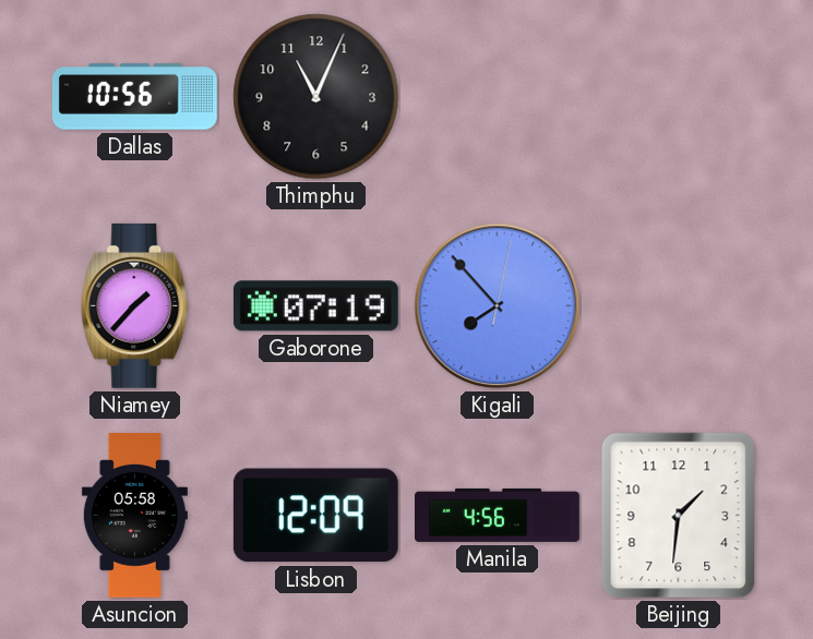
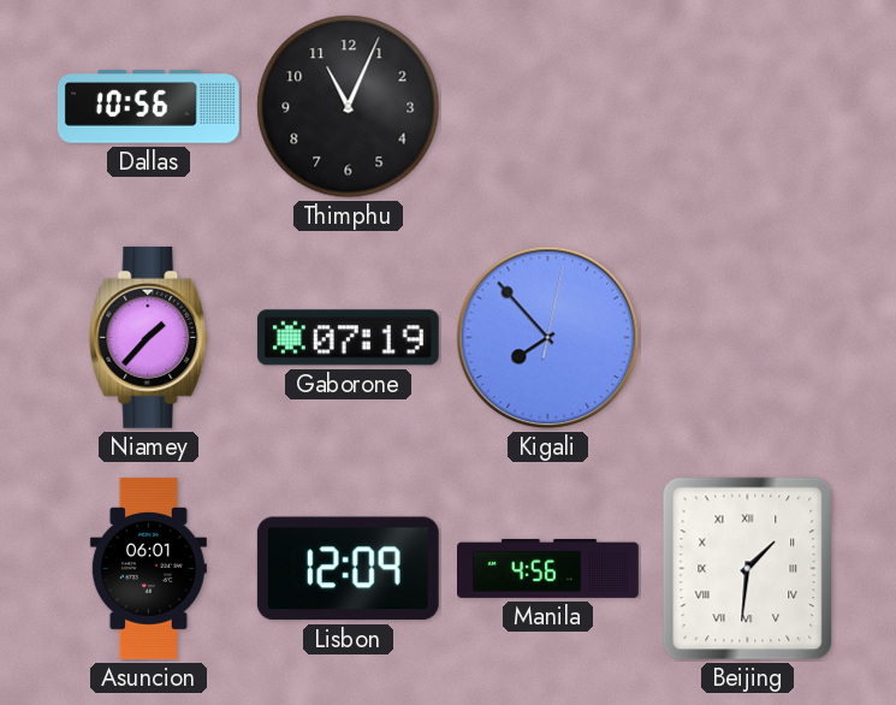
Asuncion: 05:58 -> 06:01
Beijing numerals: Arabic -> Roman
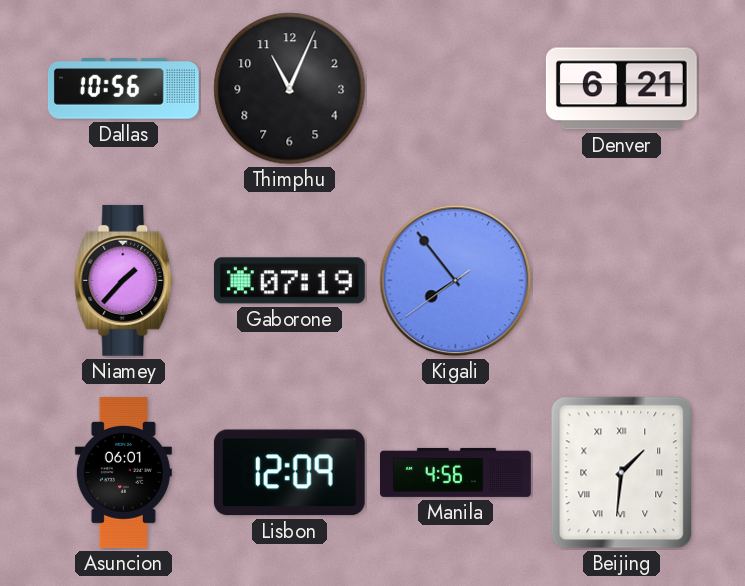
Denver: none -> 6:21
Kigali: 7:53:02 -> 7:53:39
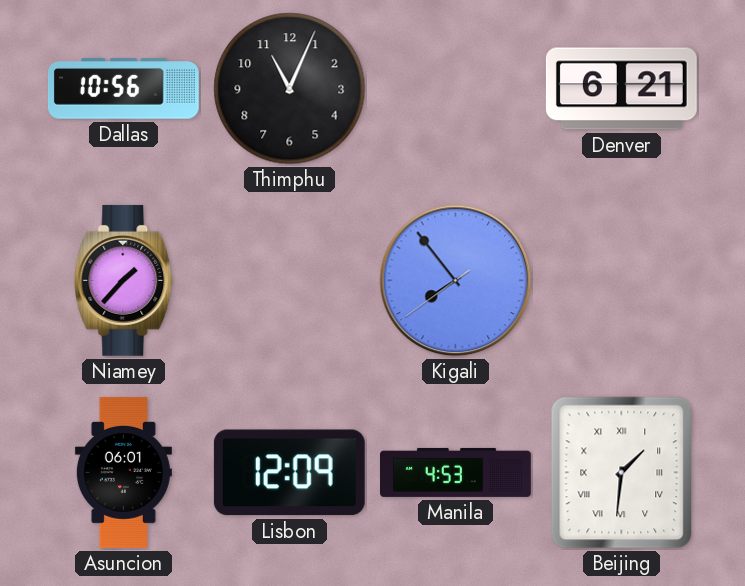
Gaborone: 07:19 -> none
Manila: 4:56 -> 4:53
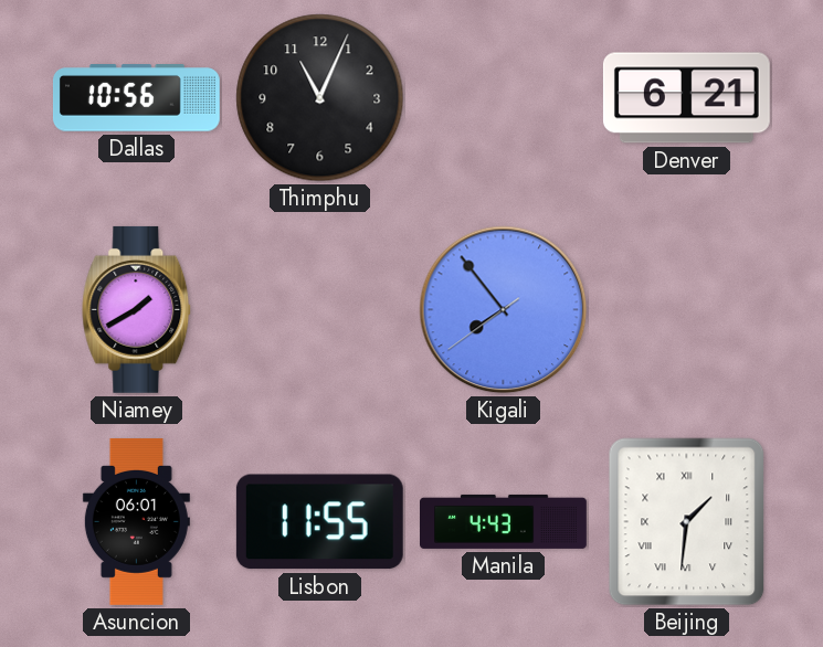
Niamey: 1:37 -> 1:40
Lisbon: 12:09 -> 11:55
Manila: 4:53 -> 4:43
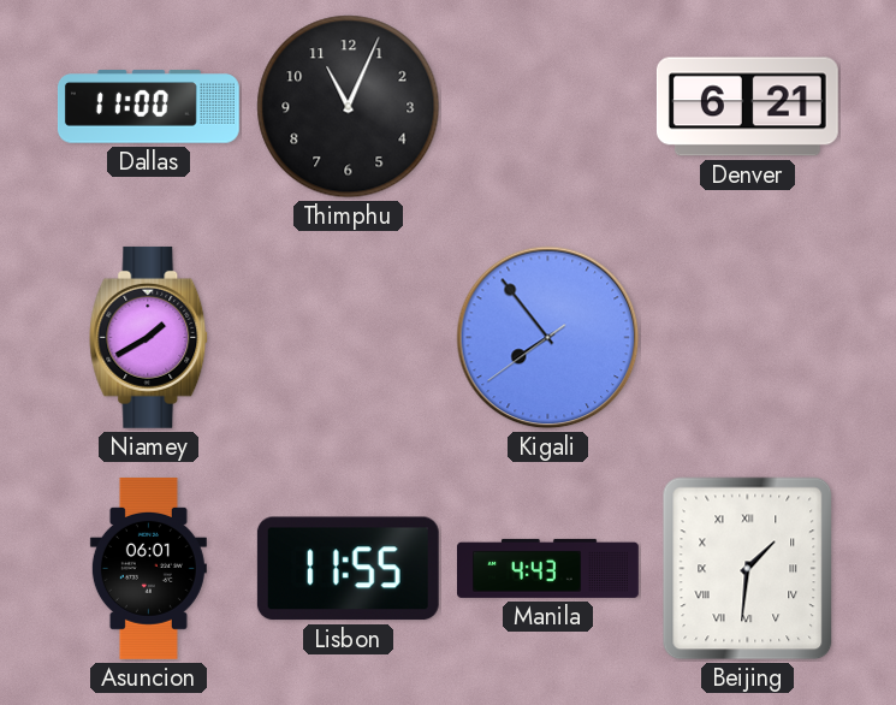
Dallas: 10:56 -> 11:00
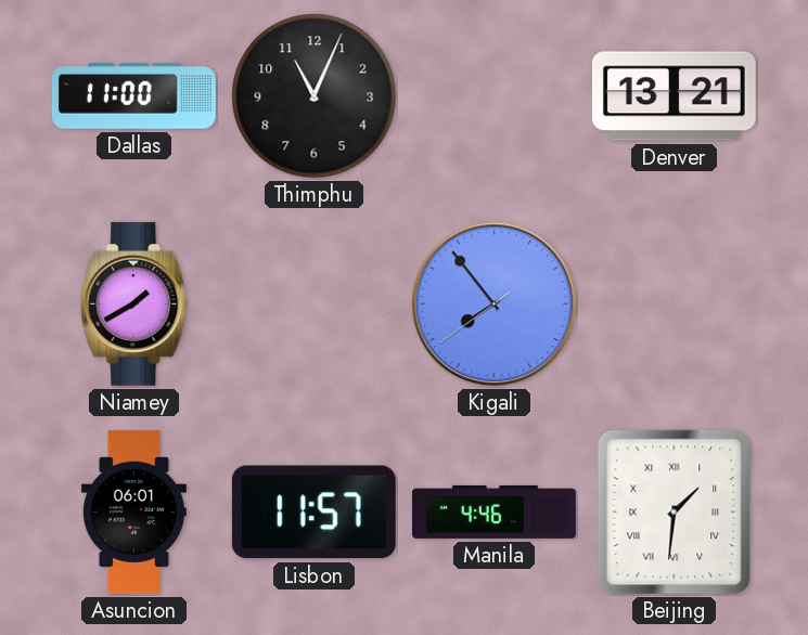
Denver: 6:21 -> 13:21
Lisbon: 11:55 -> 11:57
Manila: 4:43 -> 4:46
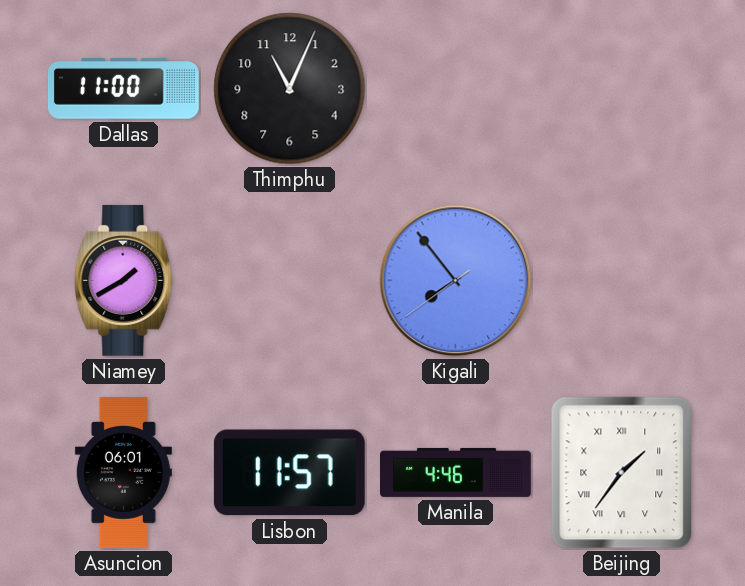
Denver: 13:21 -> none
Beijing: 1:31 -> 1:36
